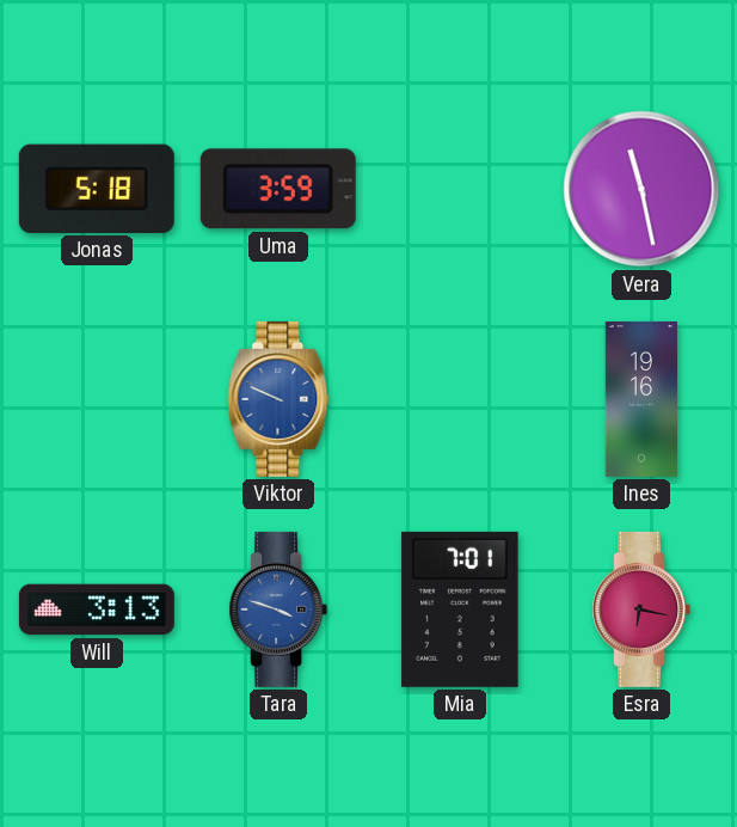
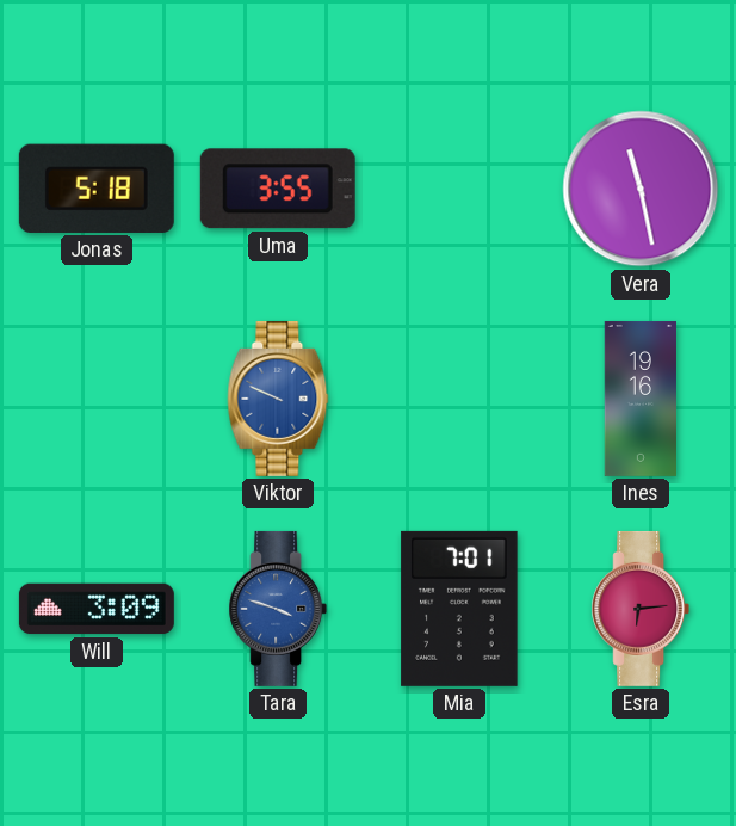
Uma: 3:59 -> 3:55
Will: 3:13 -> 3:09
Esra: 6:17 -> 6:14
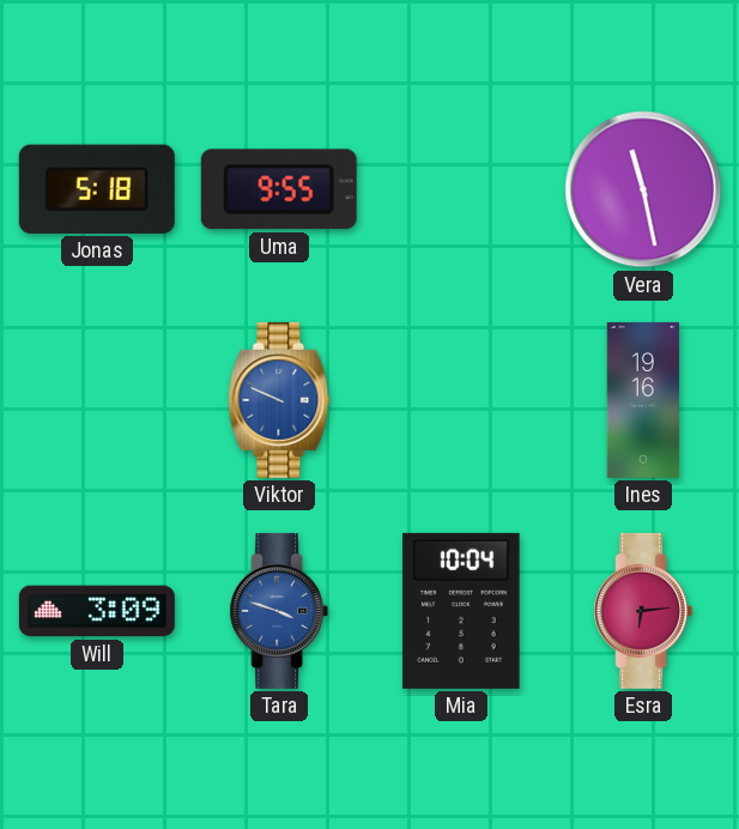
Uma: 3:55 -> 9:55
Mia: 7:01 -> 10:04
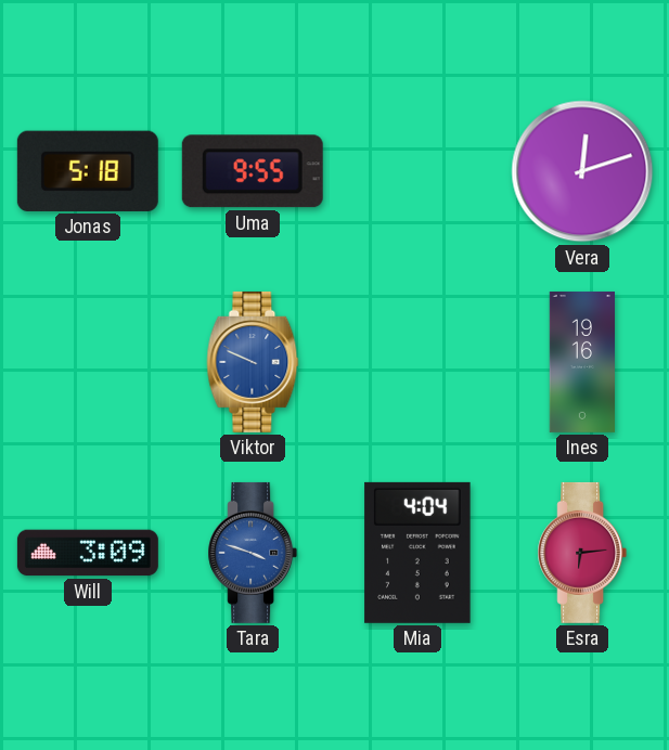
Vera: 11:28 -> 12:12
Mia: 10:04 -> 4:04
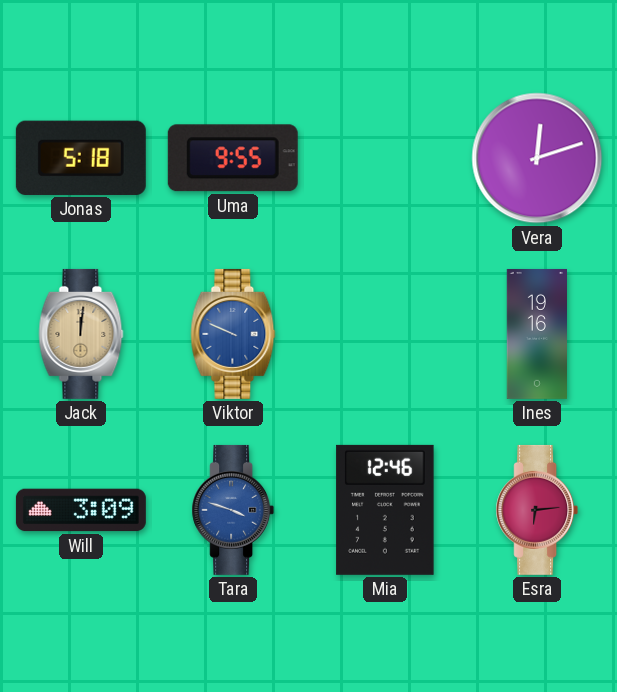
Jack: none -> 12:01
Mia: 4:04 -> 12:46
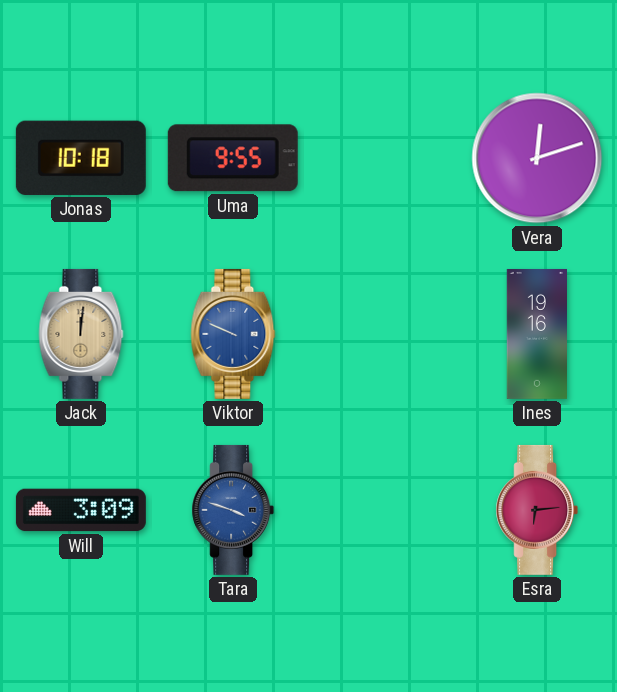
Jonas: 5:18 -> 10:18
Mia: 12:46 -> none
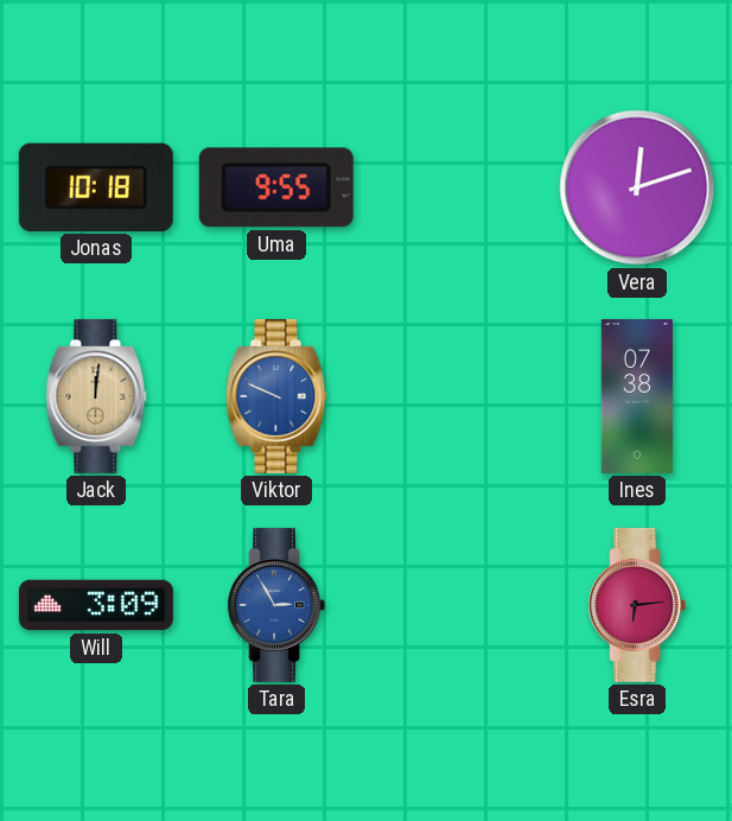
Ines: 19:16 -> 07:38
Tara: 3:48 -> 2:55
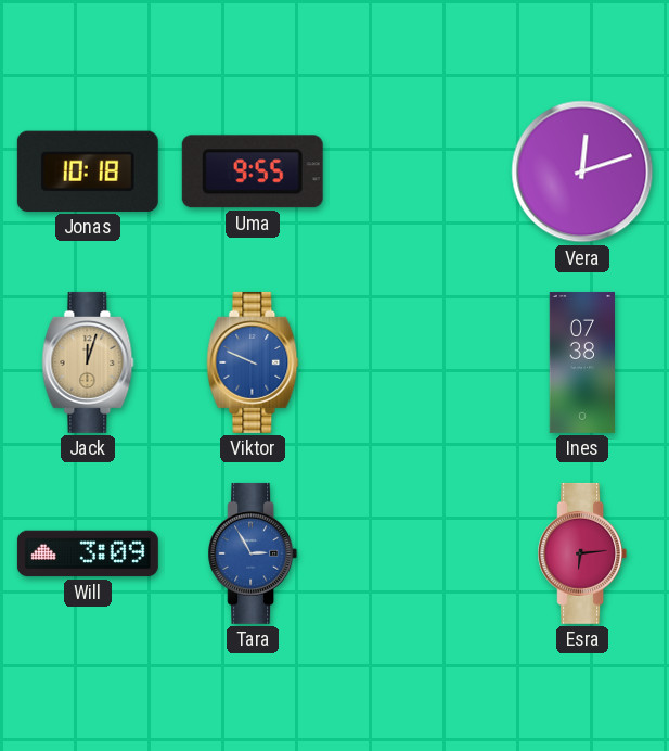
Jack: 12:01 -> 12:03
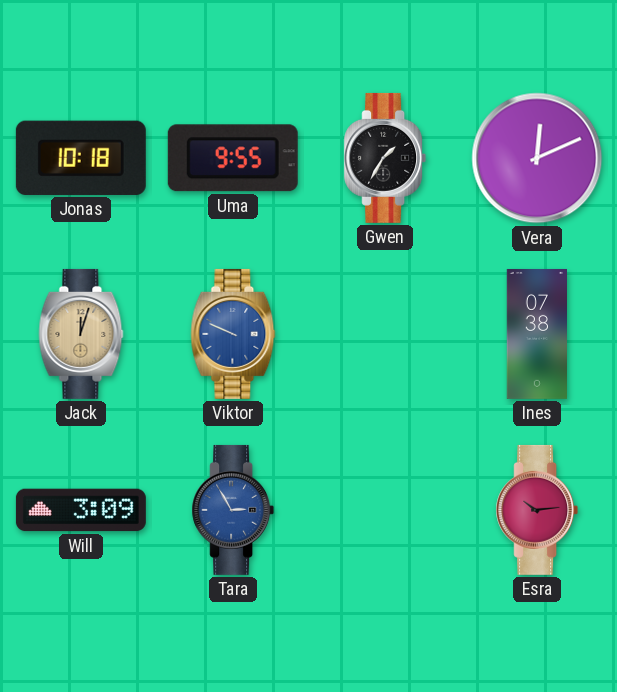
Gwen: none -> 1:35
Vera: 12:12 -> 12:11
Esra: 6:14 -> 10:14
